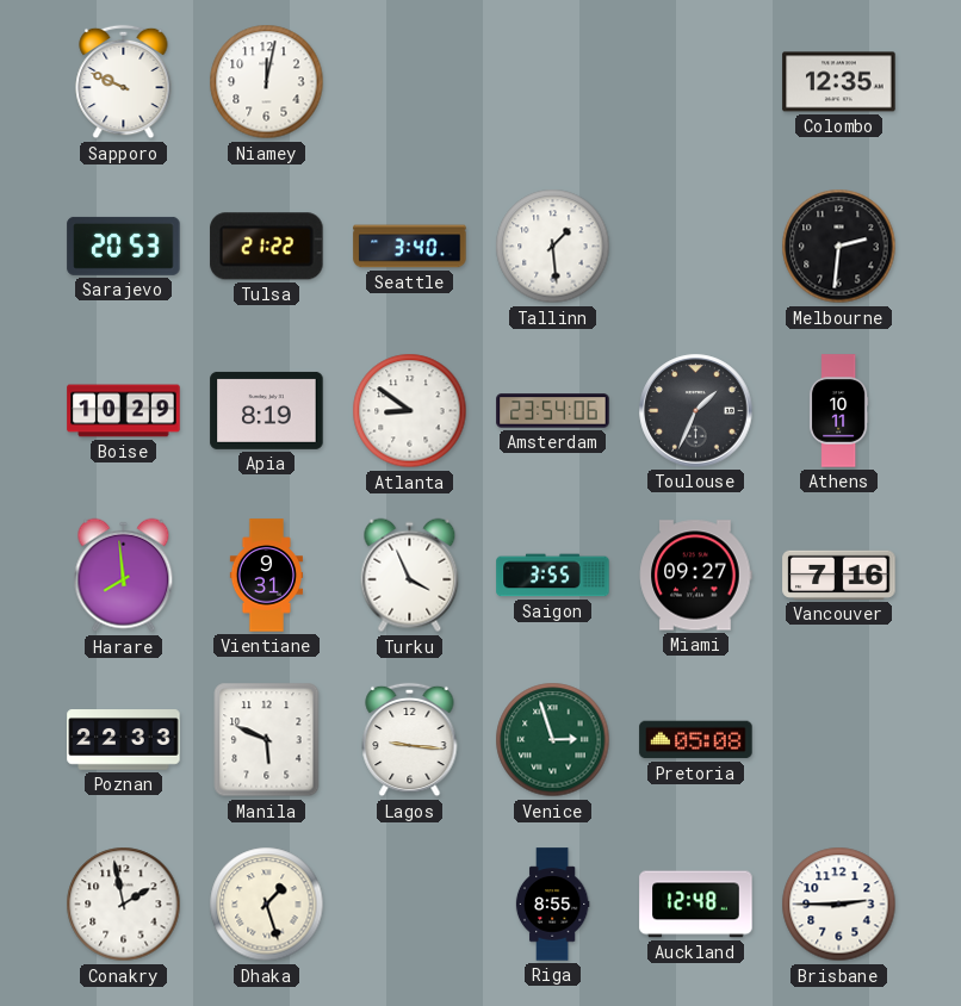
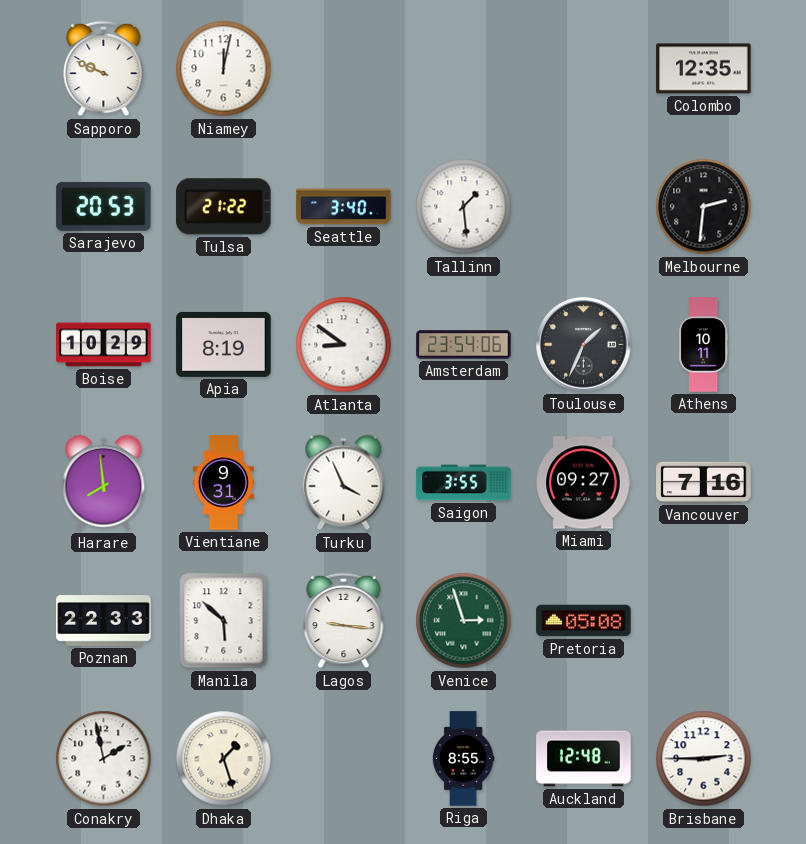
Manila: 5:49 -> 5:52
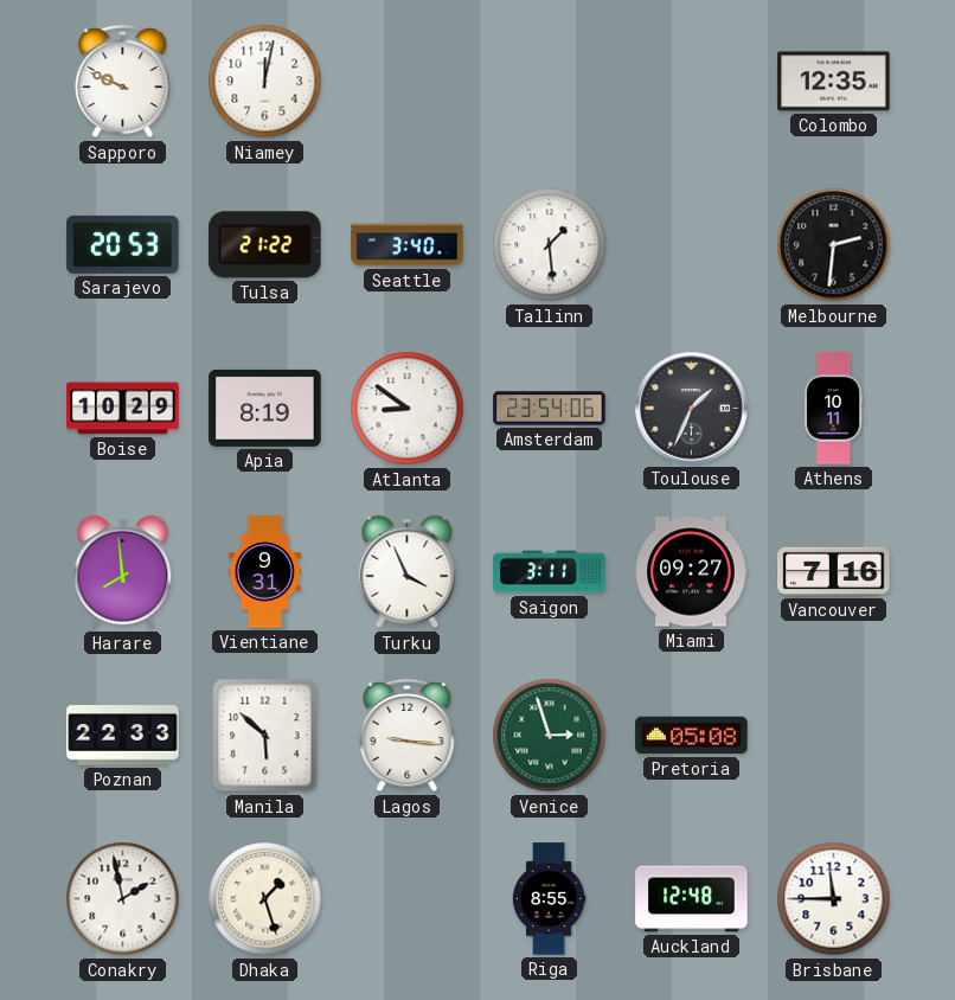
Saigon: 3:55 -> 3:11
Brisbane: 2:45 -> 11:45
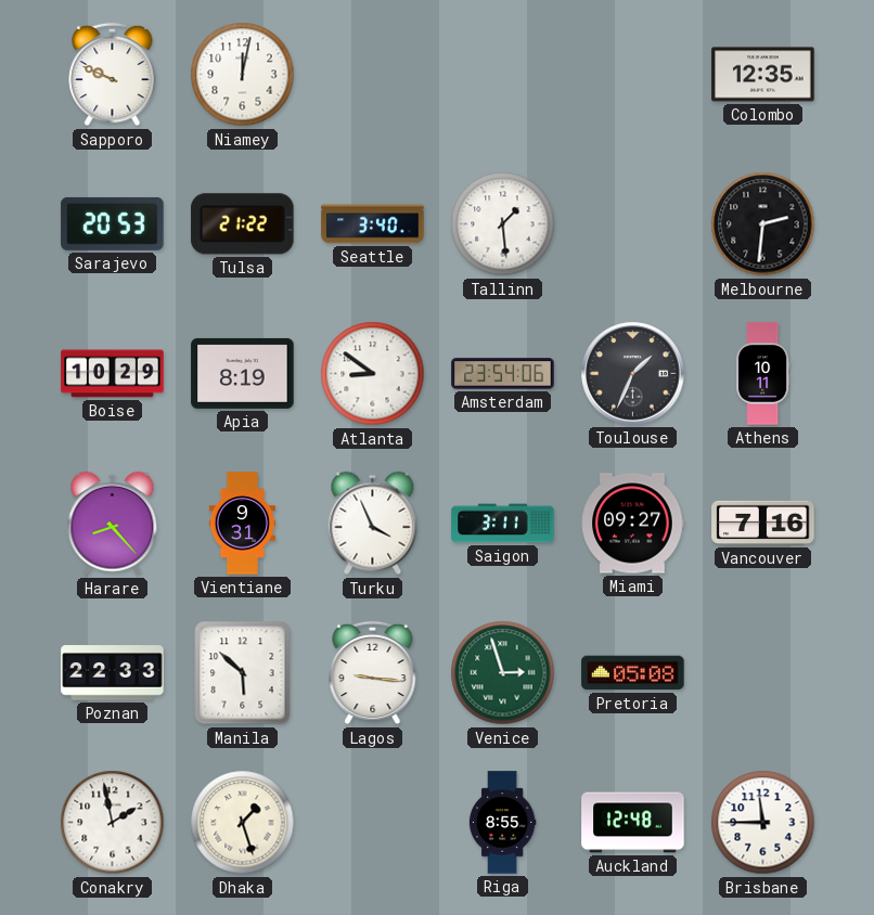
Harare: 7:59 -> 8:23
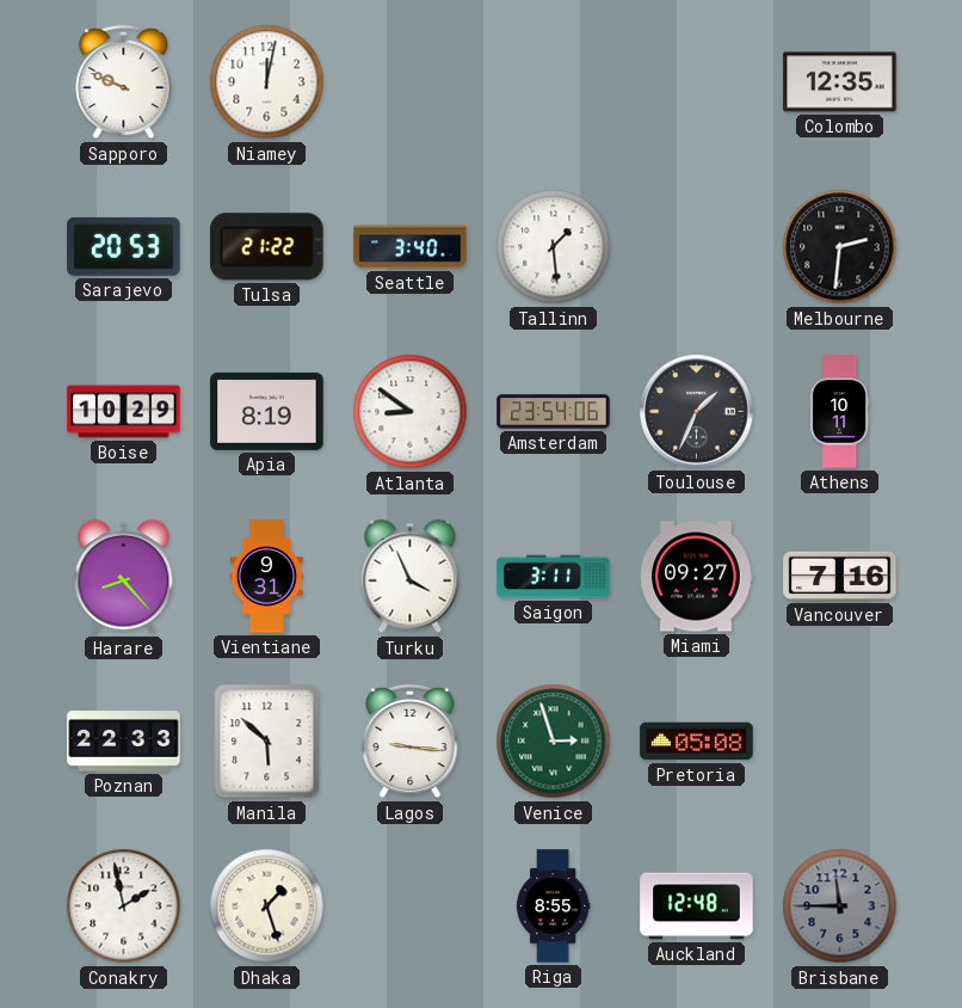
Brisbane dial: white -> grey
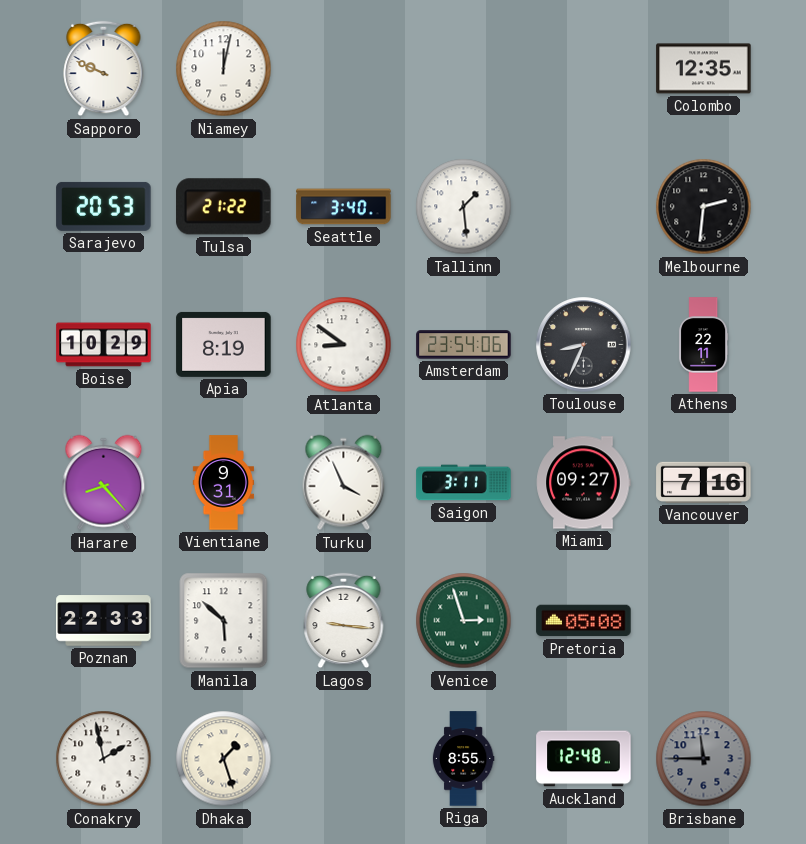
Toulouse: 1:34 -> 8:34
Athens: 10:11 -> 22:11
